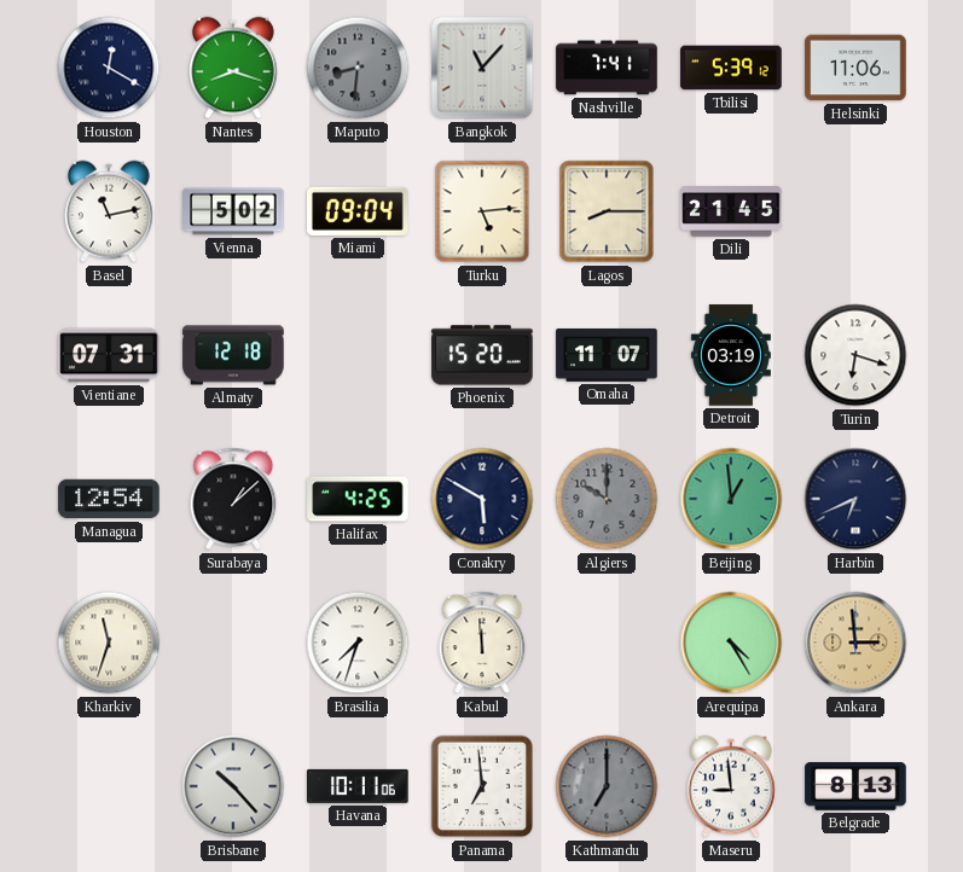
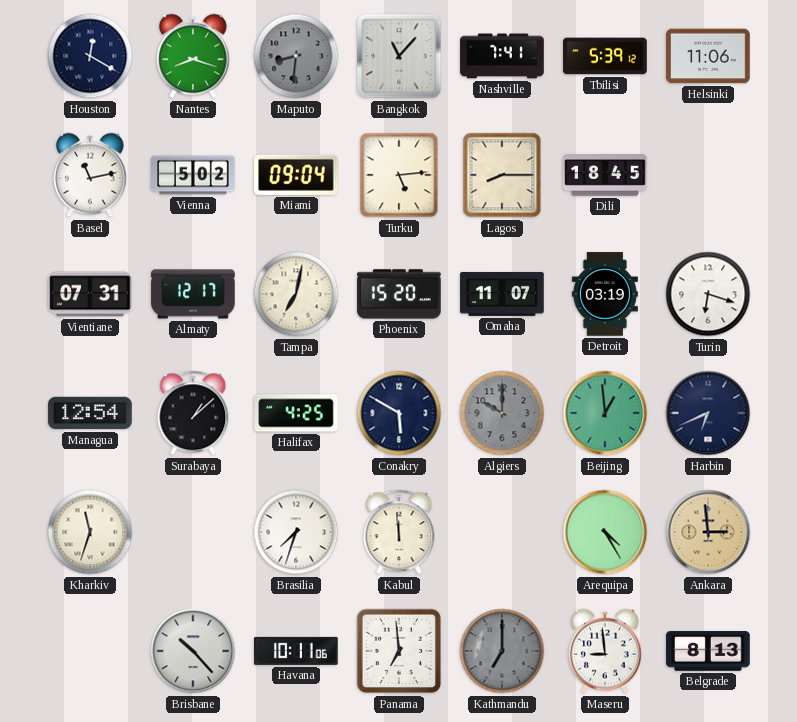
Dili: 21:45 -> 18:45
Almaty: 12:18 -> 12:17
Tampa: none -> 7:02
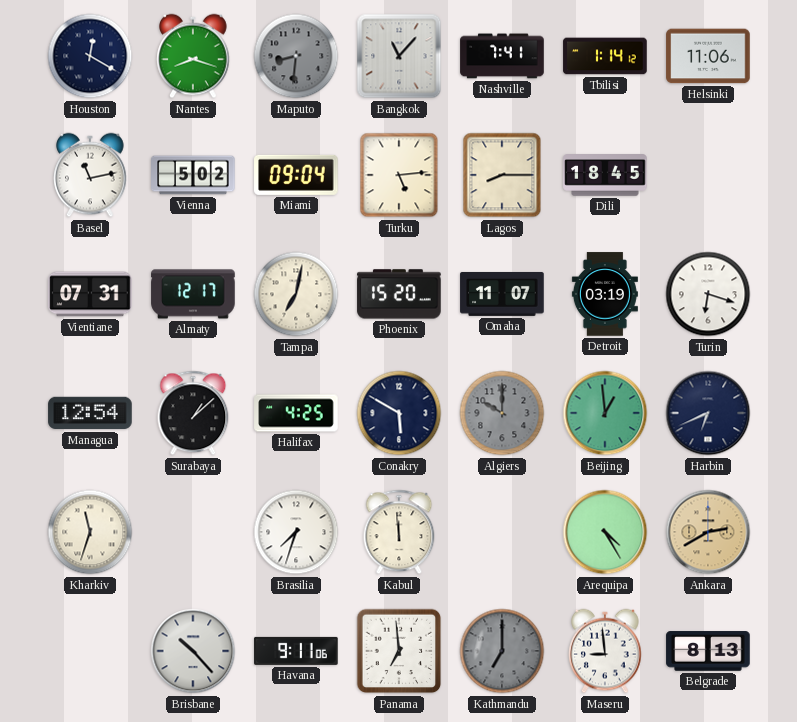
Tbilisi: 5:39 -> 1:14
Ankara: 2:59 -> 2:40
Havana: 10:11 -> 9:11
